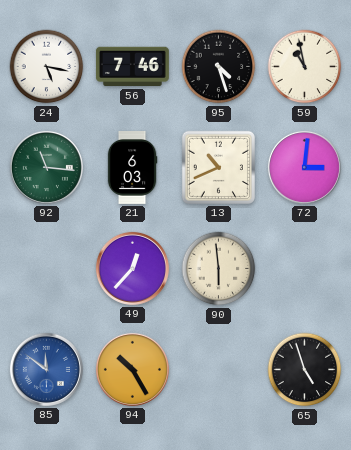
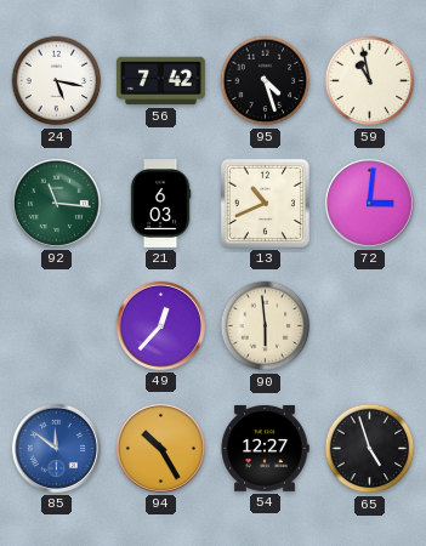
56: 7:46 -> 7:42
54: none -> 12:27
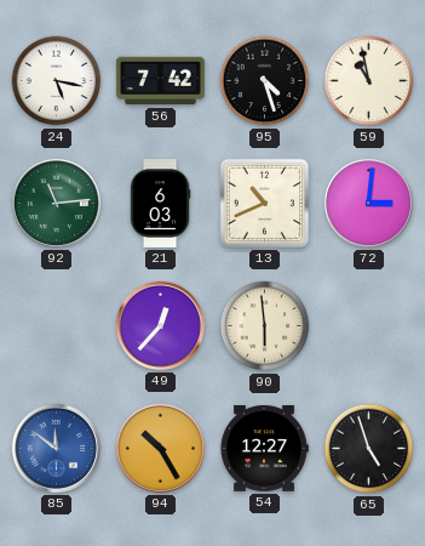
92: 11:16 -> 11:14
